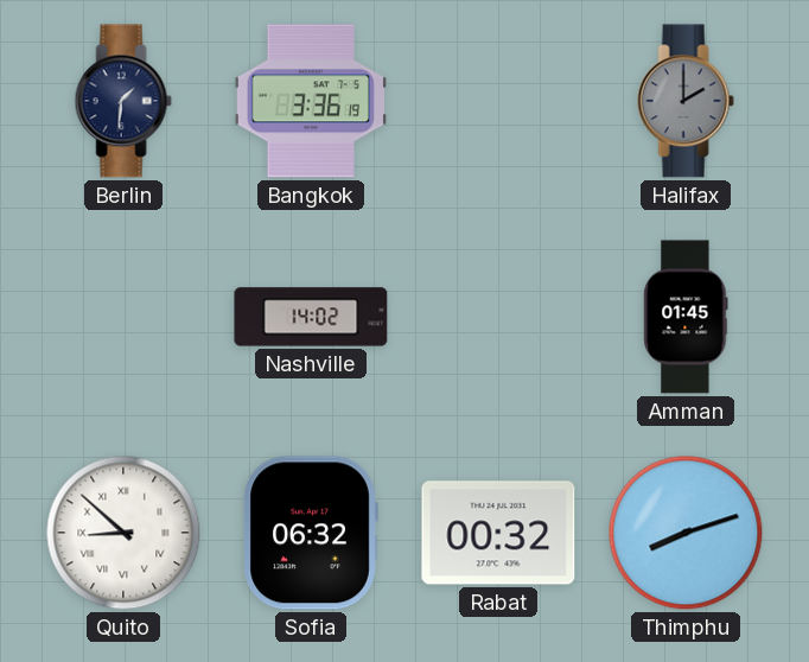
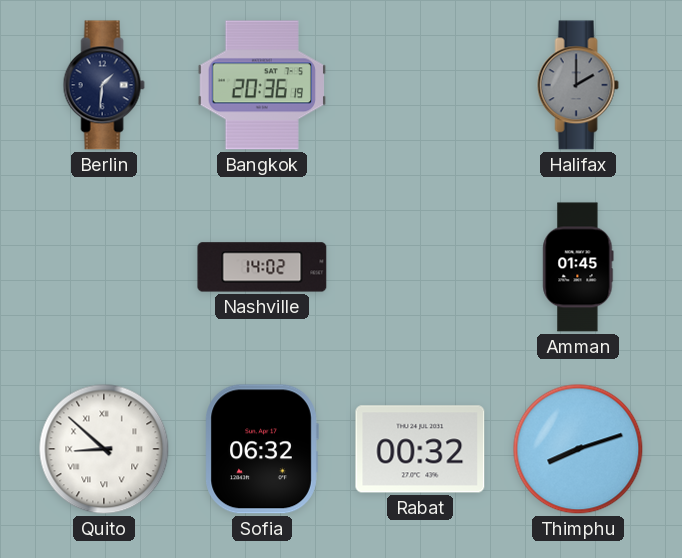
Bangkok: 3:36 -> 20:36
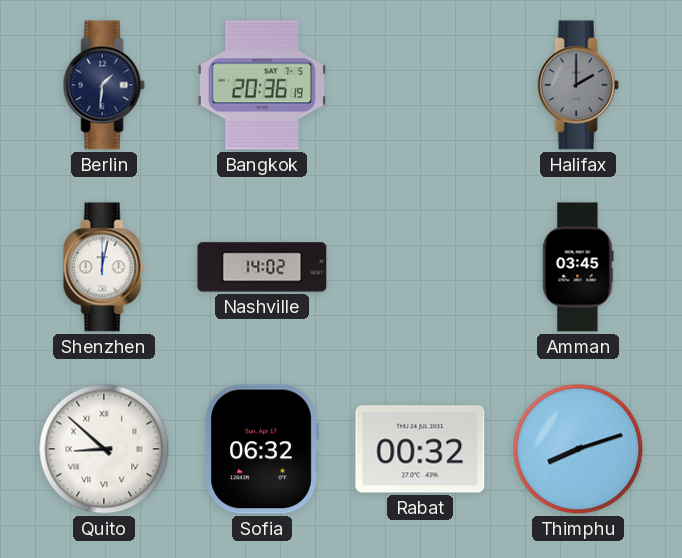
Shenzhen: none -> 12:02
Amman: 01:45 -> 03:45
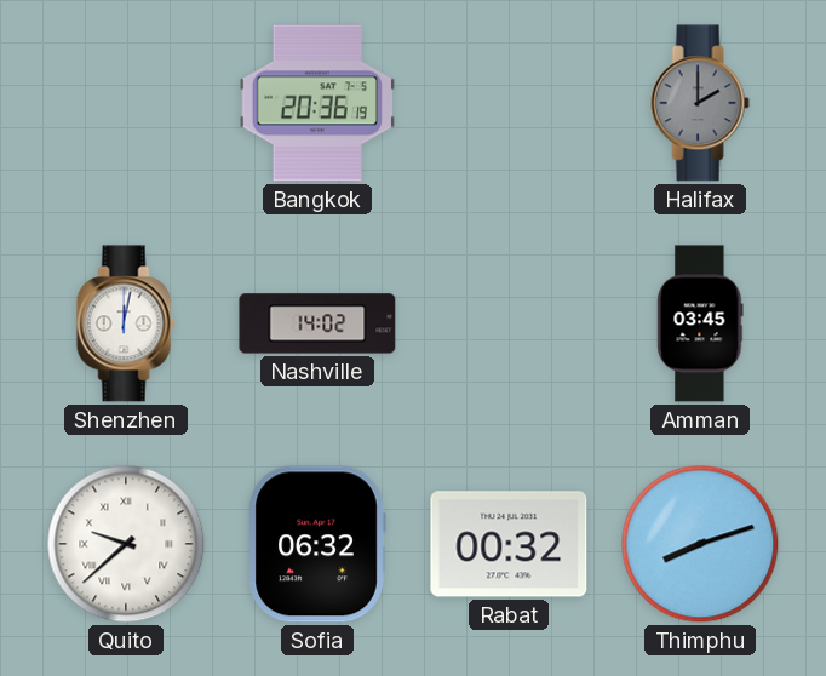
Berlin: 1:31 -> none
Quito: 8:52 -> 9:38
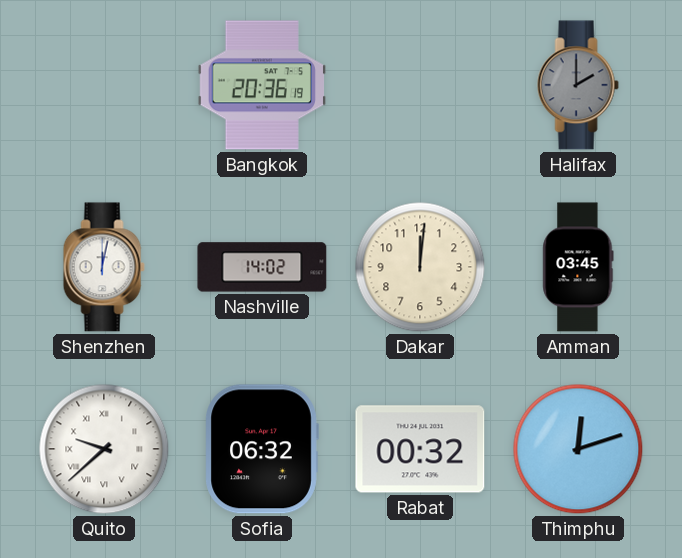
Dakar: none -> 12:01
Thimphu: 8:12 -> 12:12
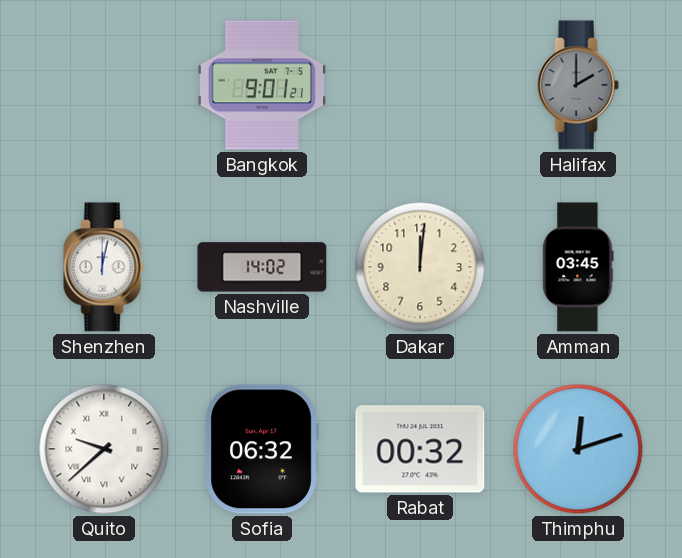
Bangkok: 20:36 -> 9:01
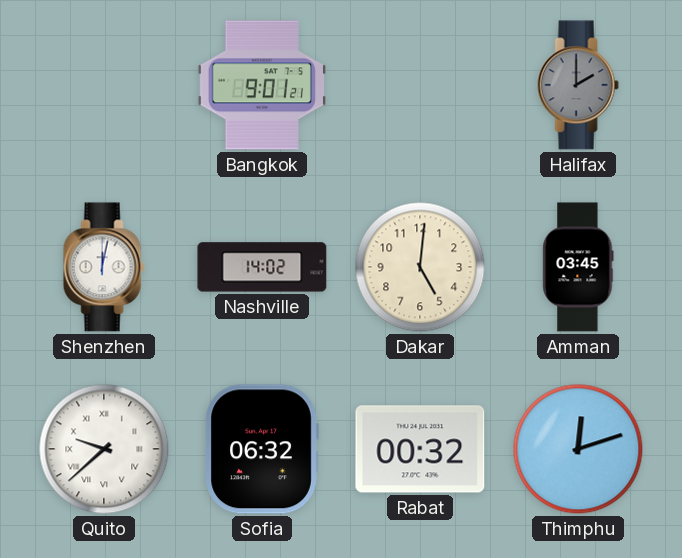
Dakar: 12:01 -> 5:01
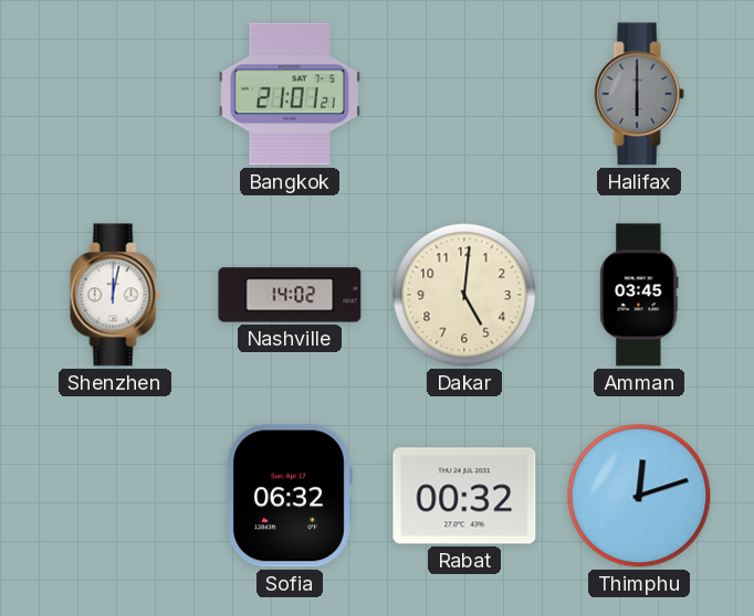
Bangkok: 9:01 -> 21:01
Halifax: 2:00 -> 6:00
Quito: 9:38 -> none
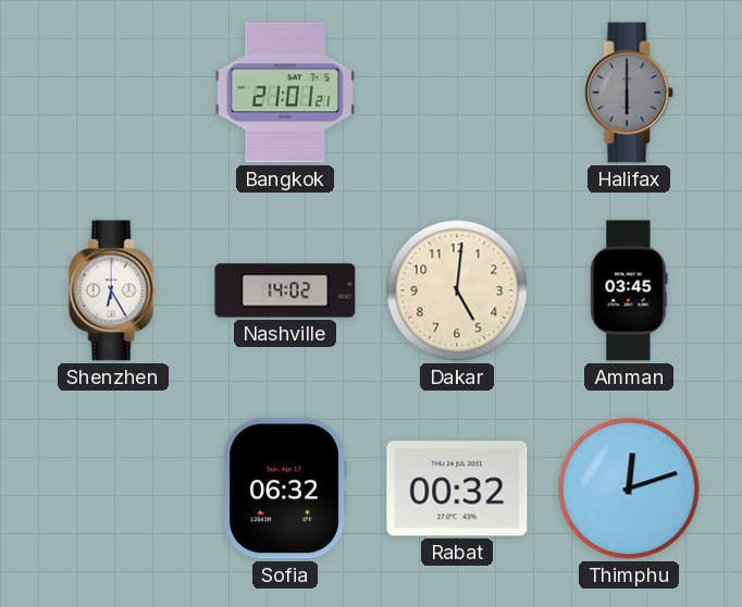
Shenzhen: 12:02 -> 6:25
